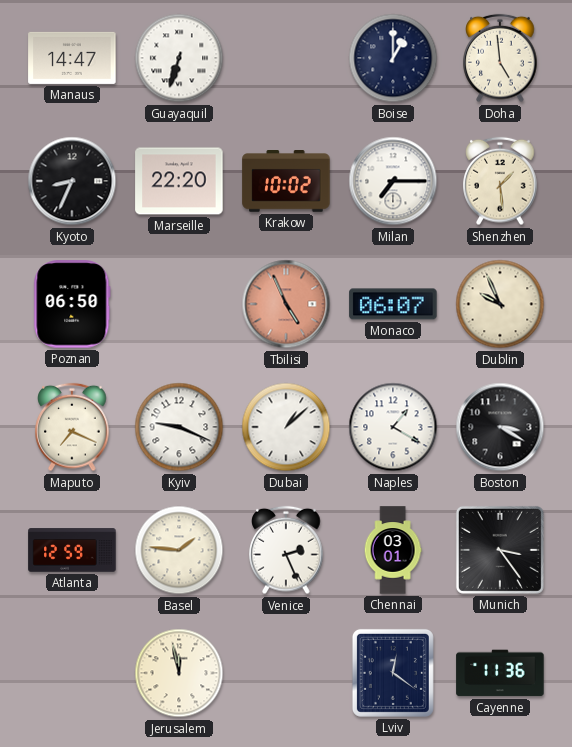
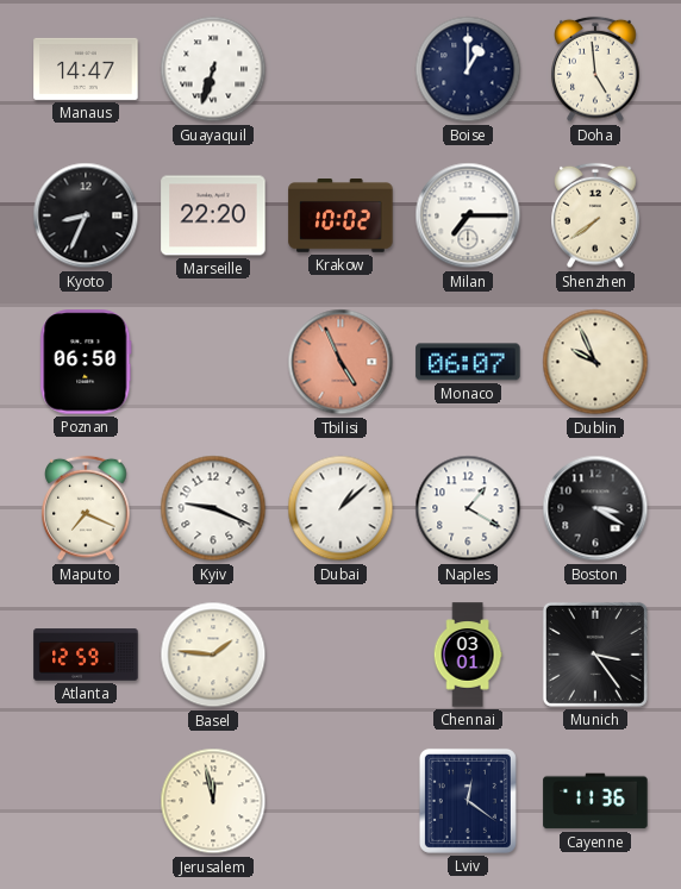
Shenzhen: 1:29 -> 7:39
Venice: 2:26 -> none
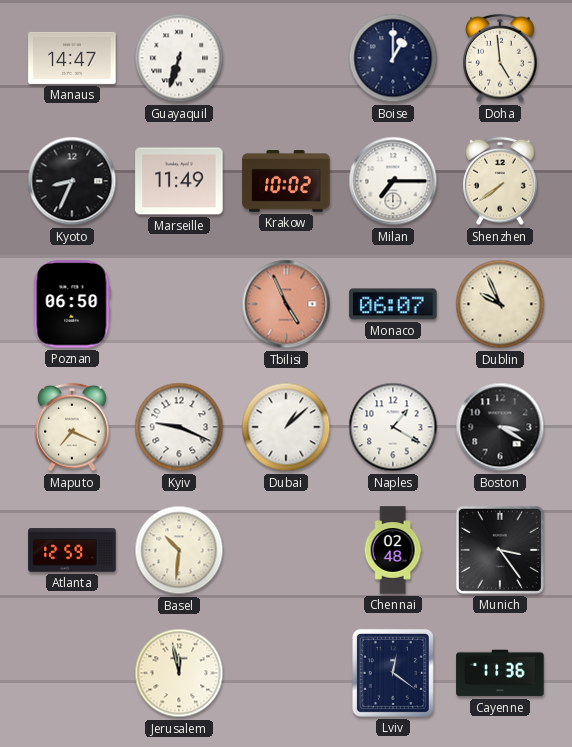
Marseille: 22:20 -> 11:49
Basel: 1:46 -> 10:31
Chennai: 03:01 -> 02:48
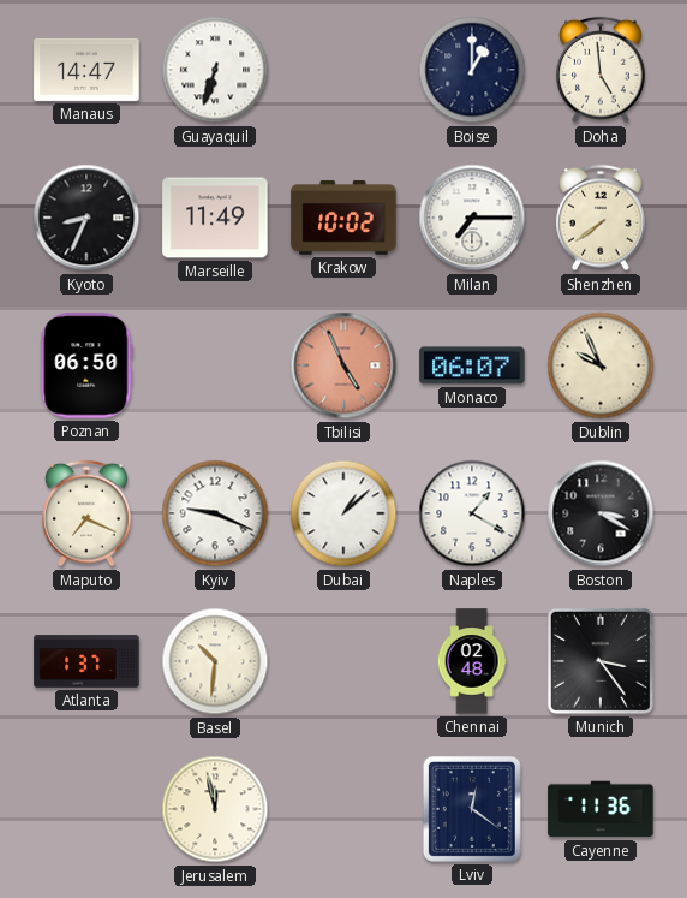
Atlanta: 12:59 -> 1:37
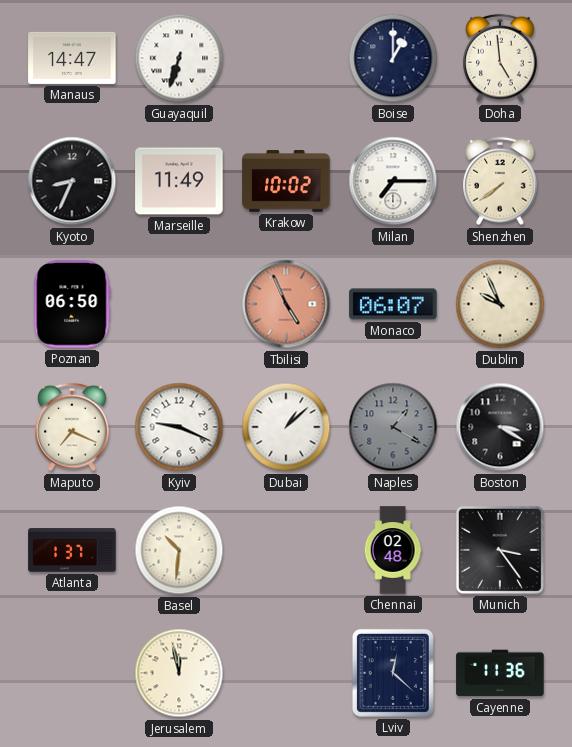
Naples dial: white -> grey
Lviv: 12:21 -> 12:22
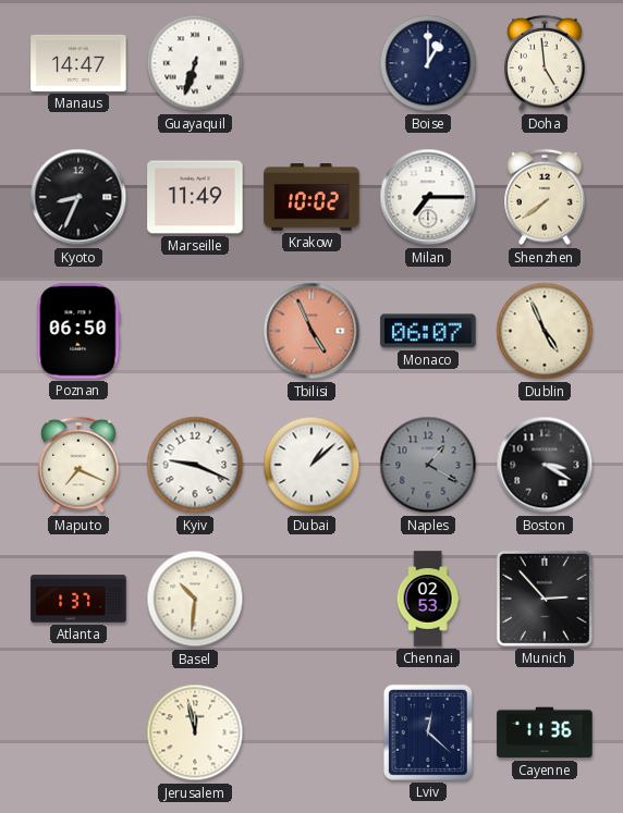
Dublin: 9:56 -> 4:56
Chennai: 02:48 -> 02:53
Munich: 3:24 -> 2:53
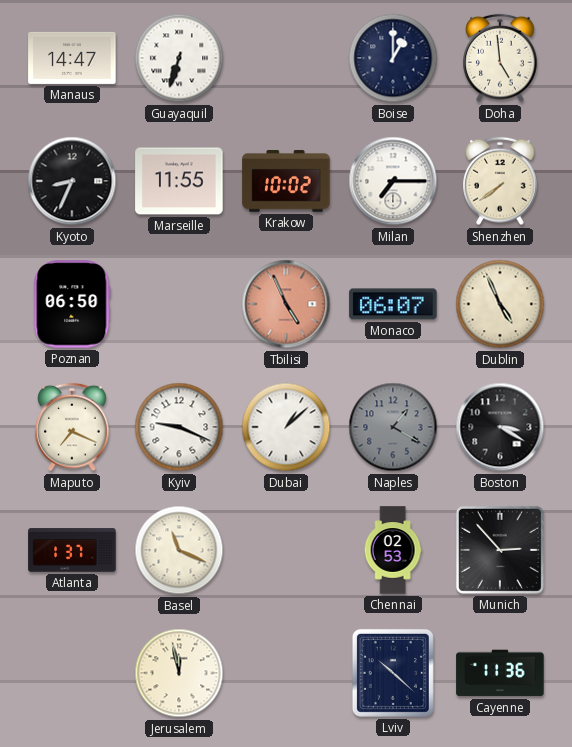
Marseille: 11:49 -> 11:55
Basel: 10:31 -> 11:19
Lviv: 12:22 -> 10:22
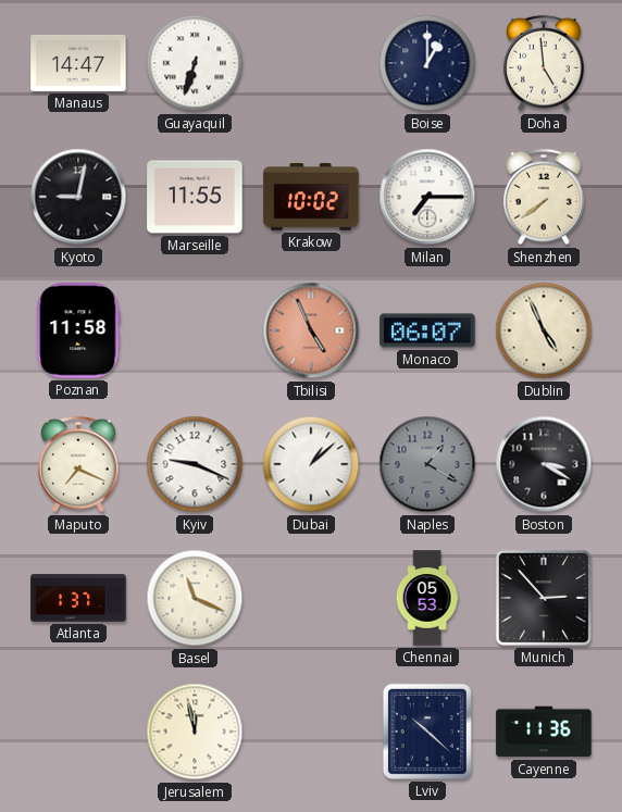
Kyoto: 8:34 -> 9:02
Poznan: 06:50 -> 11:58
Chennai: 02:53 -> 05:53
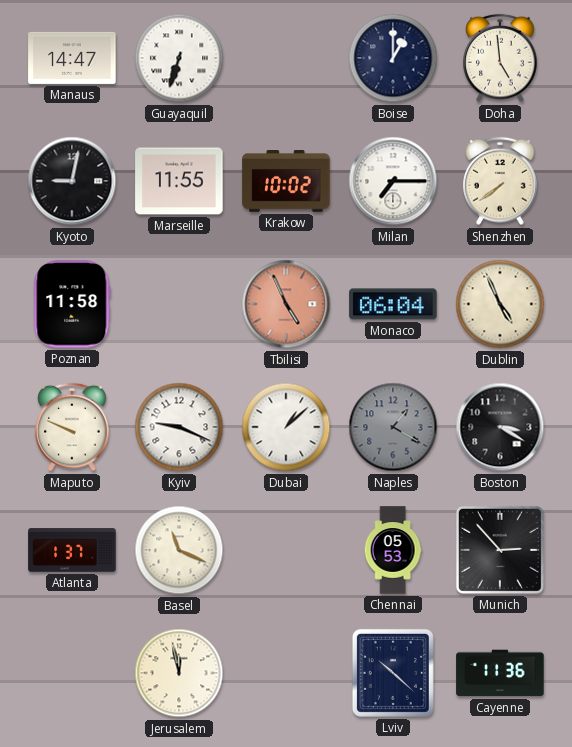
Monaco: 06:07 -> 06:04
Maputo: 7:19 -> 9:49
